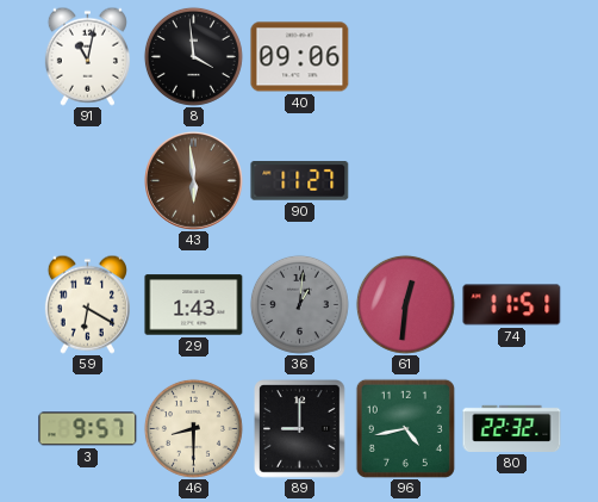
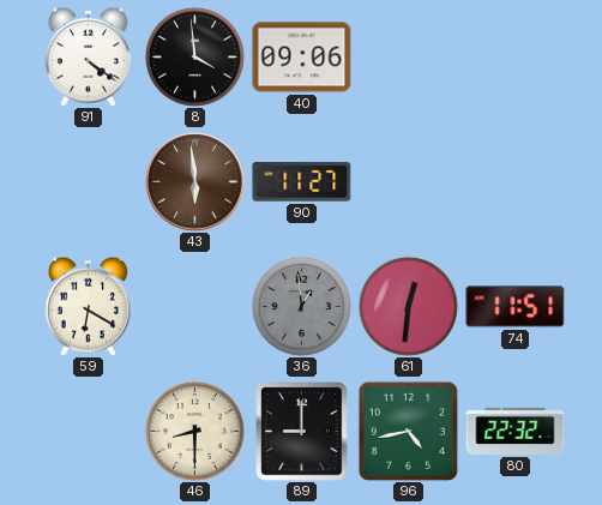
91: 11:02 -> 4:21
29: 1:43 -> none
36: 1:01 -> 12:59
3: 9:57 -> none
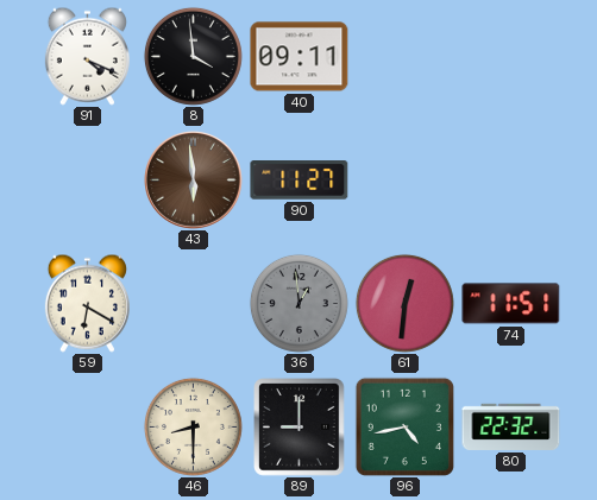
91: 4:21 -> 4:19
40: 09:06 -> 09:11
